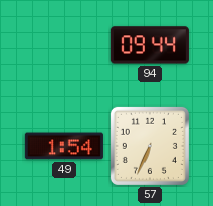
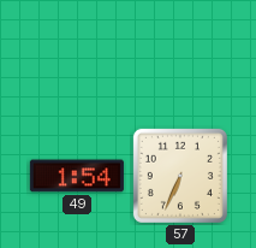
94: 09:44 -> none
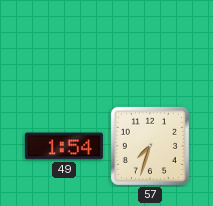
57: 6:34 -> 7:33
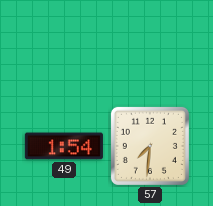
57: 7:33 -> 7:31
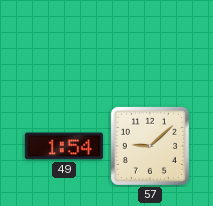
57: 7:31 -> 9:08
